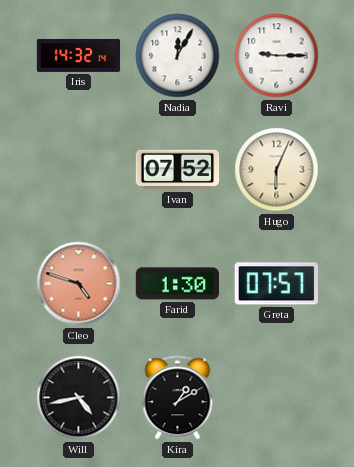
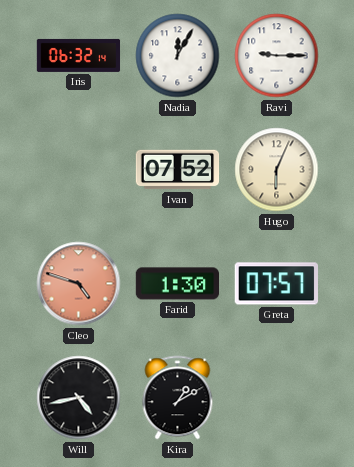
Iris: 14:32 -> 06:32
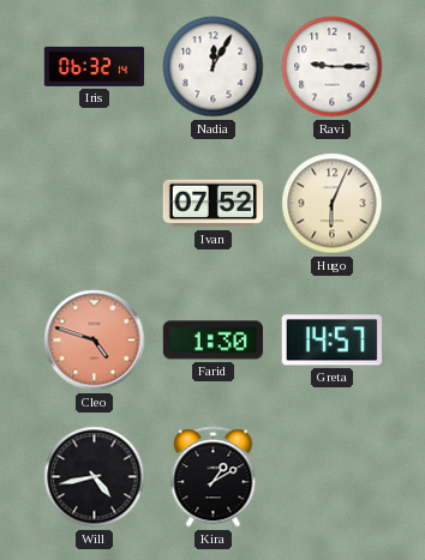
Greta: 07:57 -> 14:57
